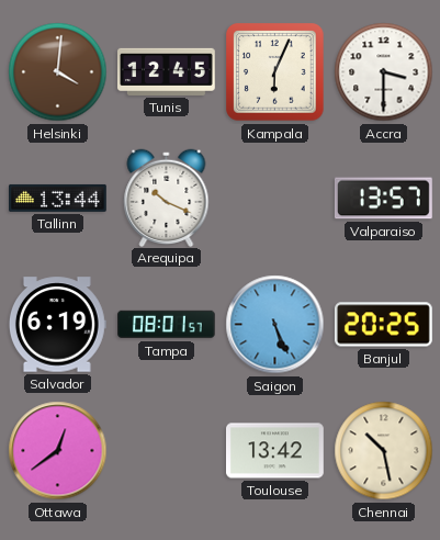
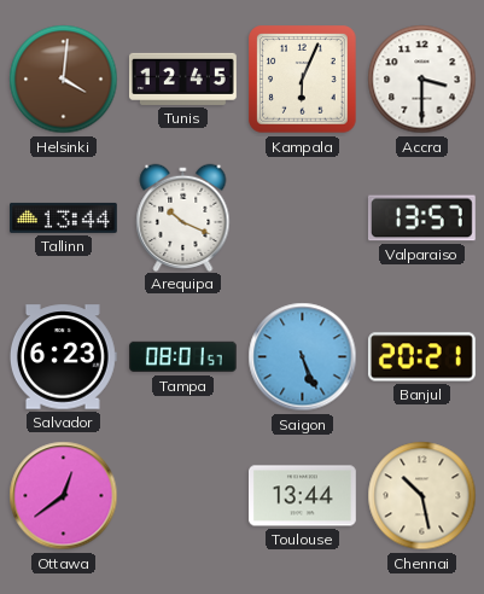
Salvador: 6:19 -> 6:23
Banjul: 20:25 -> 20:21
Toulouse: 13:42 -> 13:44
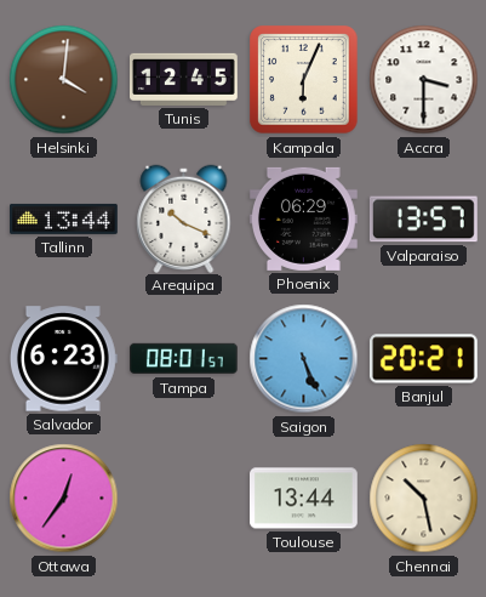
Phoenix: none -> 06:29
Ottawa: 12:39 -> 12:36
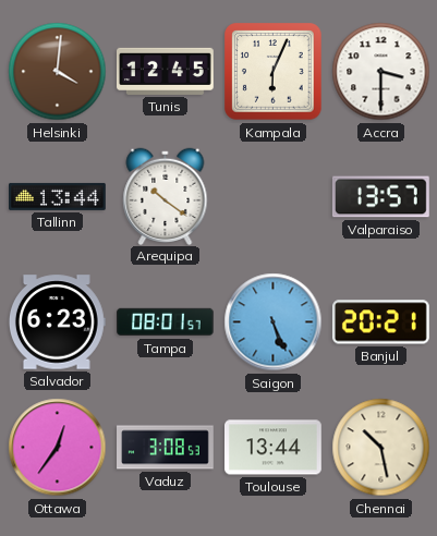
Arequipa: 10:19 -> 10:21
Phoenix: 06:29 -> none
Vaduz: none -> 3:08
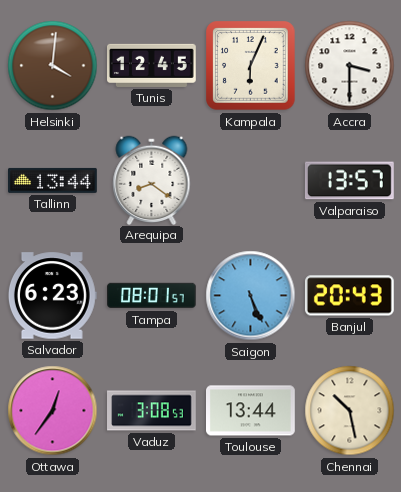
Arequipa: 10:21 -> 8:21
Banjul: 20:21 -> 20:43
